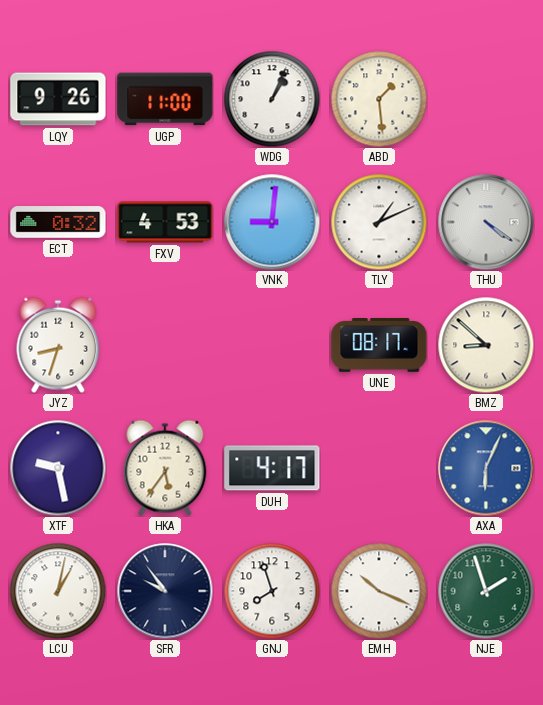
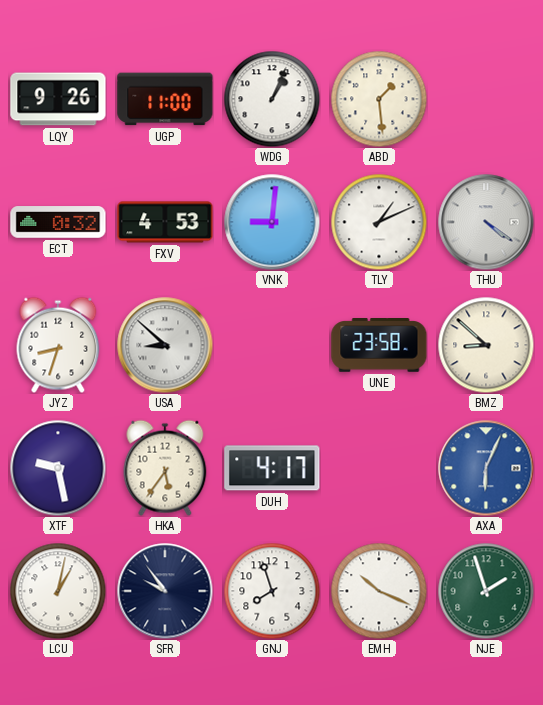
USA: none -> 8:52
UNE: 08:17 -> 23:58
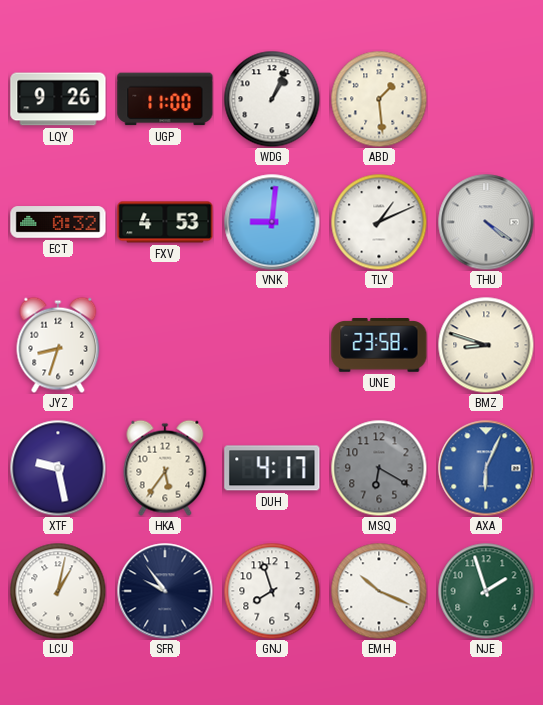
USA: 8:52 -> none
BMZ: 8:52 -> 8:48
MSQ: none -> 6:20
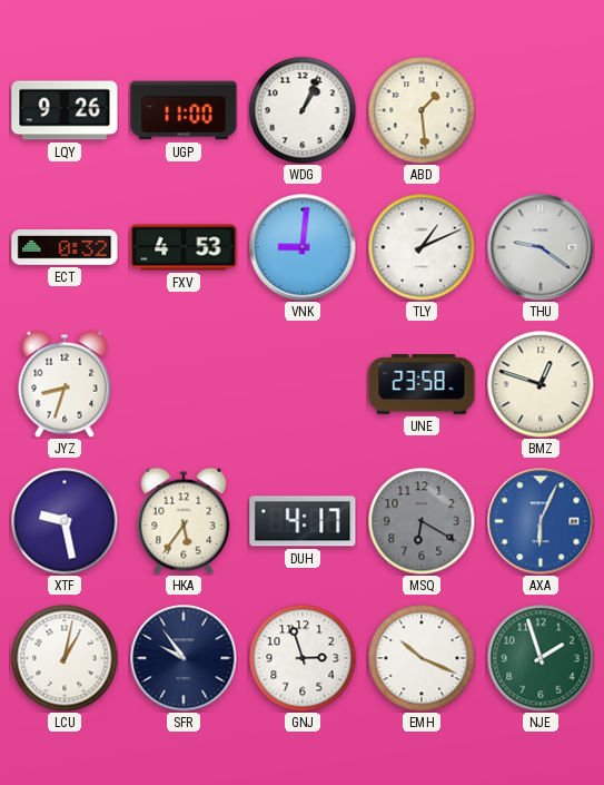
THU: 4:21 -> 9:21
BMZ: 8:48 -> 12:48
GNJ: 7:57 -> 2:57
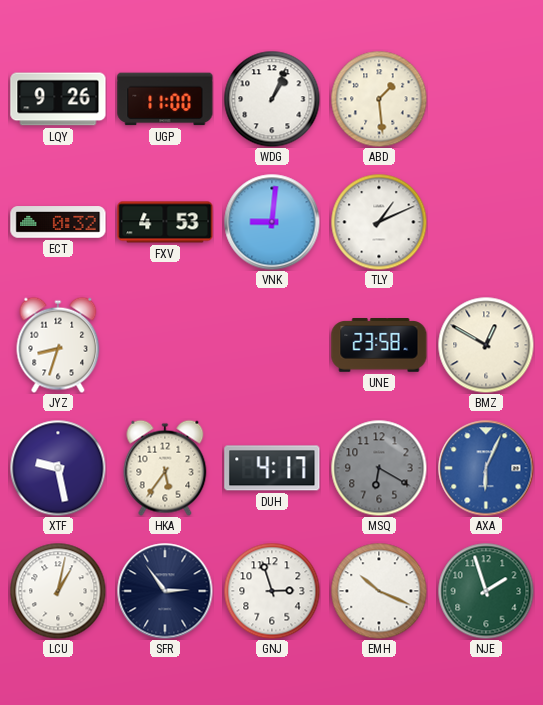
THU: 9:21 -> none
BMZ: 12:48 -> 12:50
SFR: 9:54 -> 2:54
